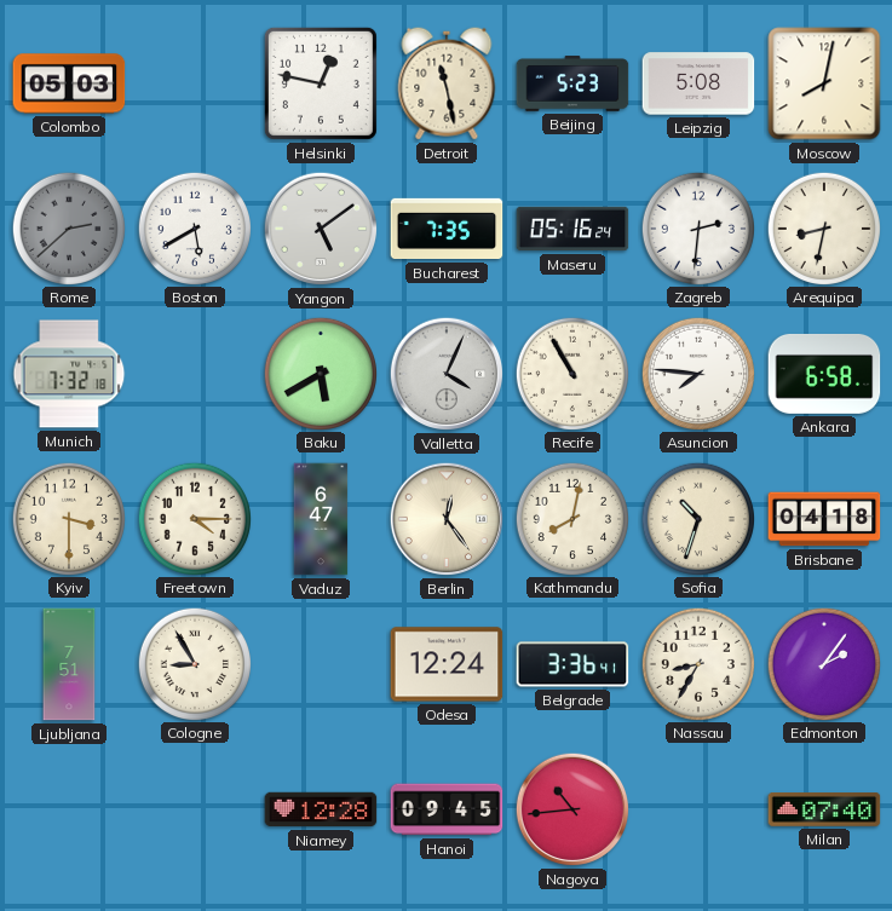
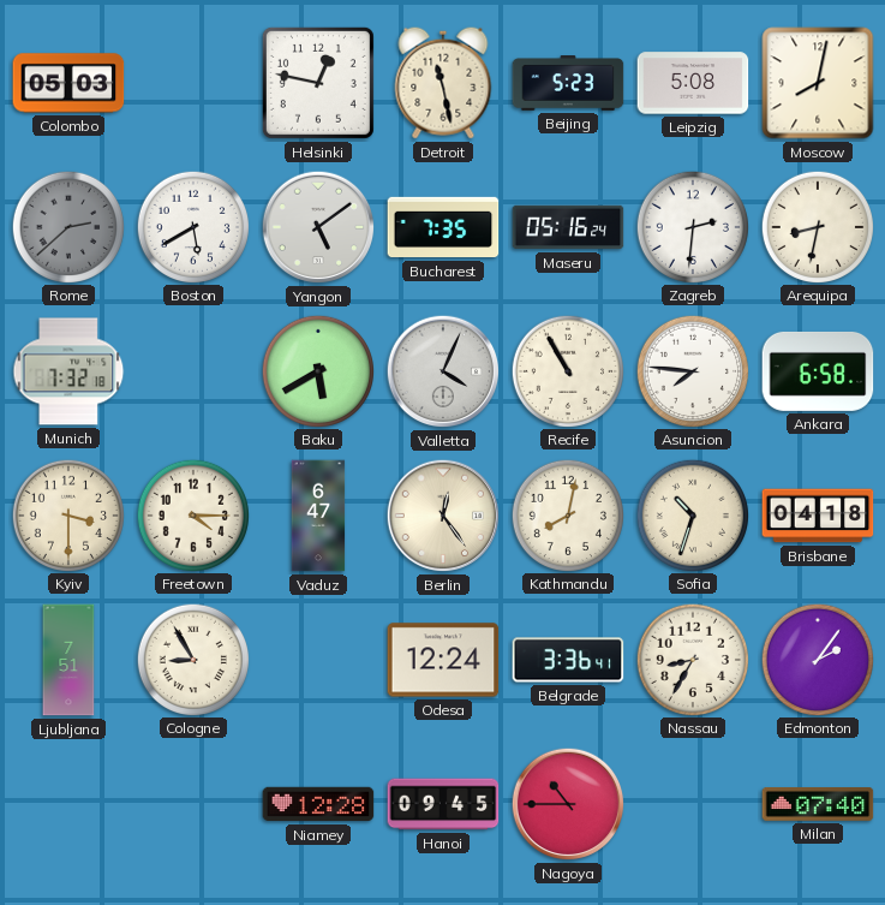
Nagoya: 10:44 -> 10:45
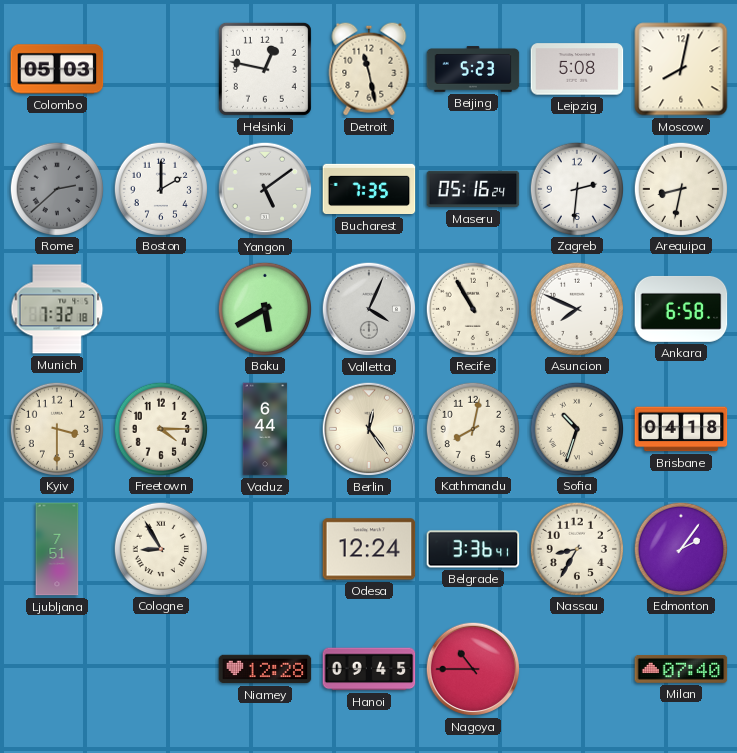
Boston: 5:40 -> 2:00
Asuncion: 7:46 -> 7:49
Vaduz: 6:47 -> 6:44
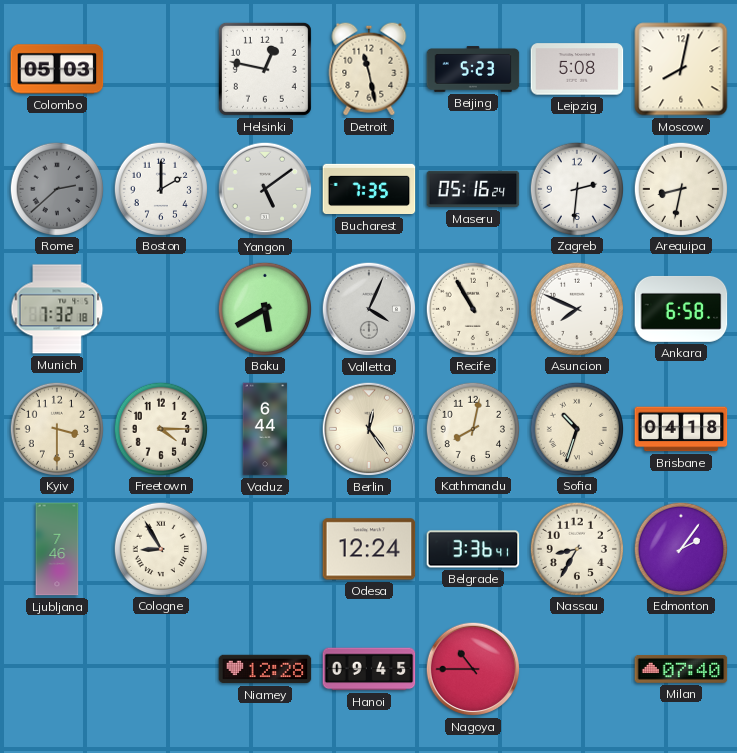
Ljubljana: 7:51 -> 7:46
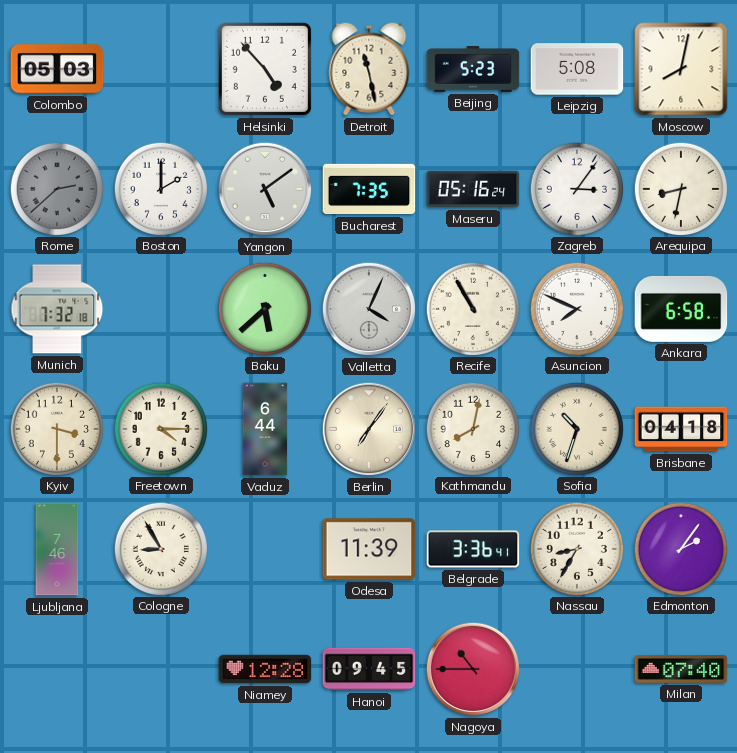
Helsinki: 12:47 -> 4:53
Zagreb: 2:31 -> 3:06
Baku: 5:40 -> 5:38
Berlin: 12:24 -> 7:06
Odesa: 12:24 -> 11:39
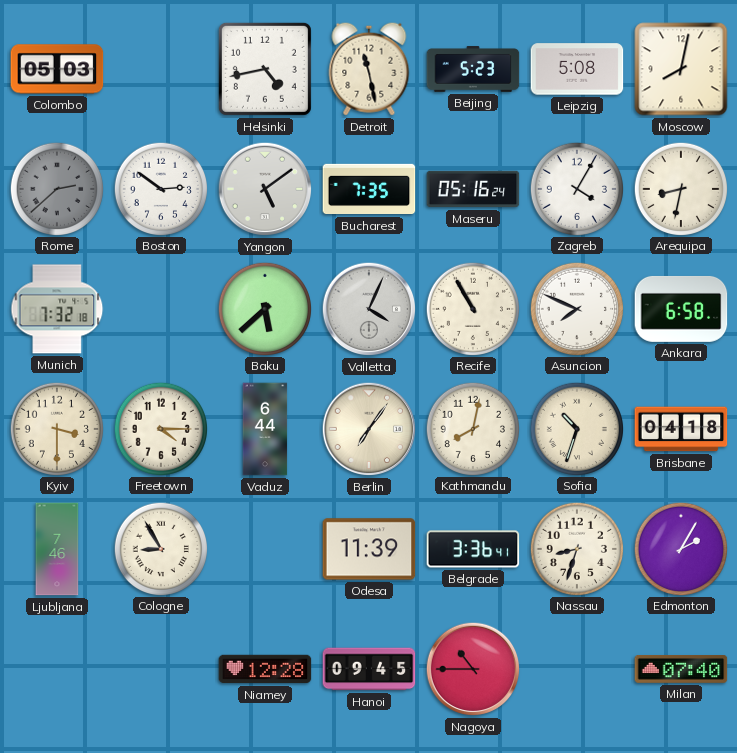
Helsinki: 4:53 -> 4:43
Boston: 2:00 -> 2:51
Zagreb: 3:06 -> 4:05
Nassau: 8:35 -> 8:33
Edmonton: 2:06 -> 2:05
